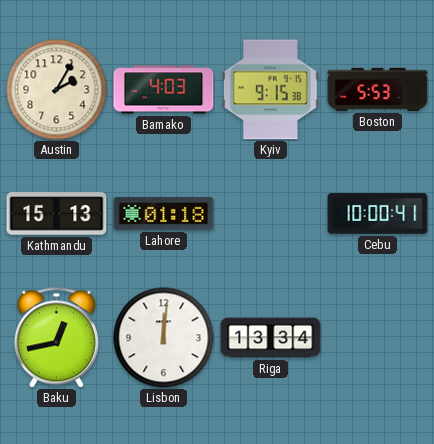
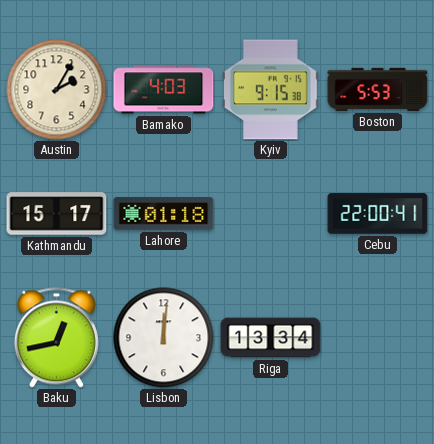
Kathmandu: 15:13 -> 15:17
Cebu: 10:00 -> 22:00
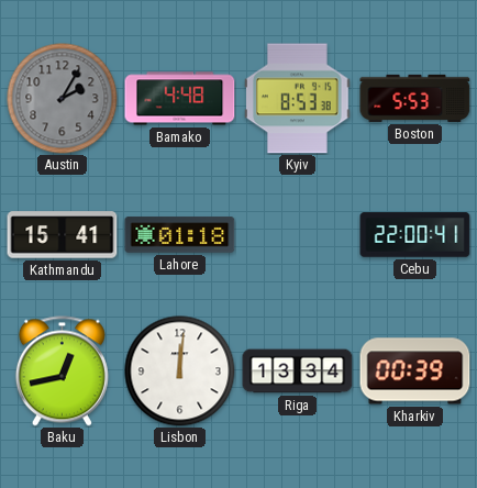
Austin dial: cream -> grey
Bamako: 4:03 -> 4:48
Kyiv: 9:15 -> 8:53
Kathmandu: 15:17 -> 15:41
Kharkiv: none -> 00:39
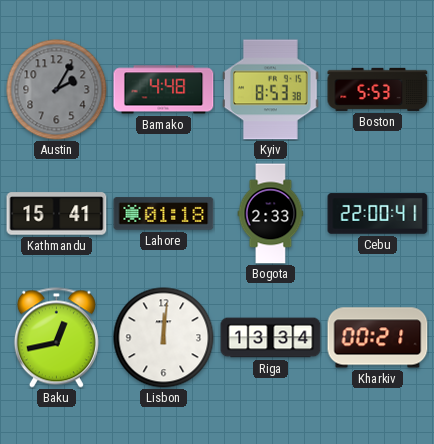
Bogota: none -> 2:33
Kharkiv: 00:39 -> 00:21
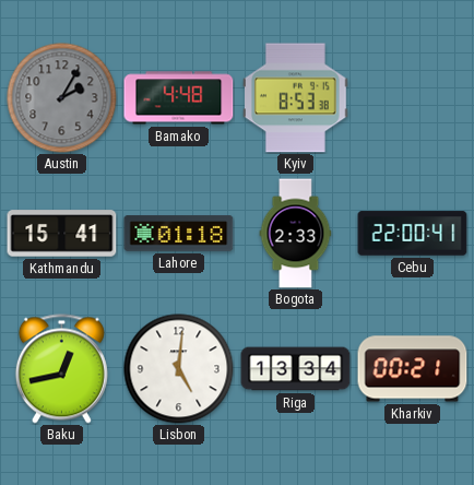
Boston: 5:53 -> none
Lisbon: 12:01 -> 5:01
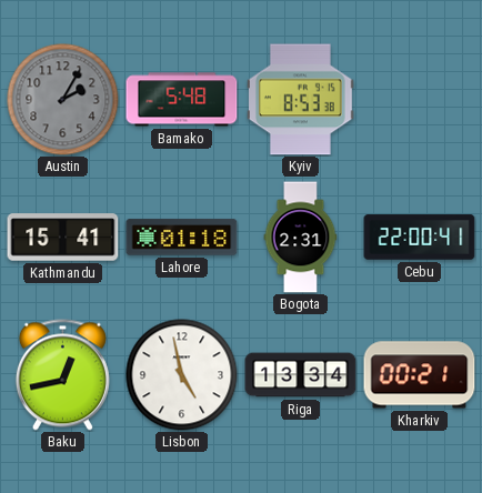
Bamako: 4:48 -> 5:48
Bogota: 2:33 -> 2:31
Lisbon: 5:01 -> 4:58
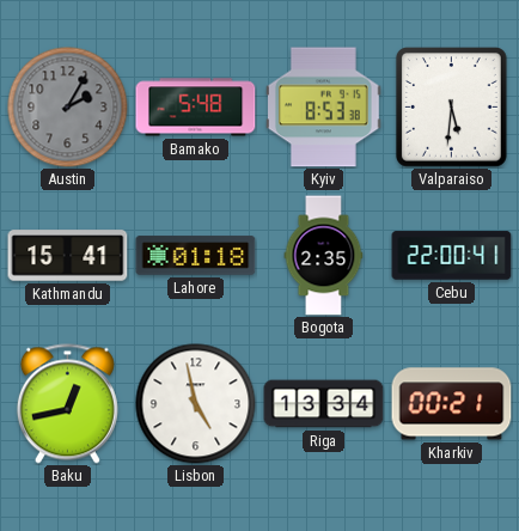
Valparaiso: none -> 5:31
Bogota: 2:31 -> 2:35
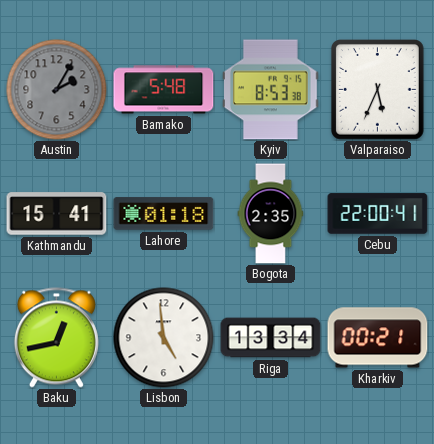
Valparaiso: 5:31 -> 5:34
Lisbon: 4:58 -> 4:59
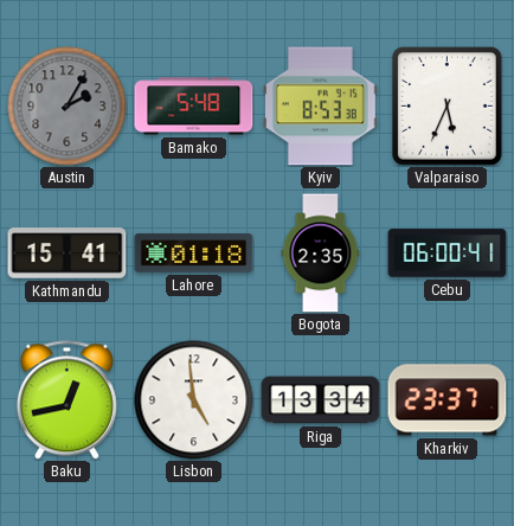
Cebu: 22:00 -> 06:00
Kharkiv: 00:21 -> 23:37
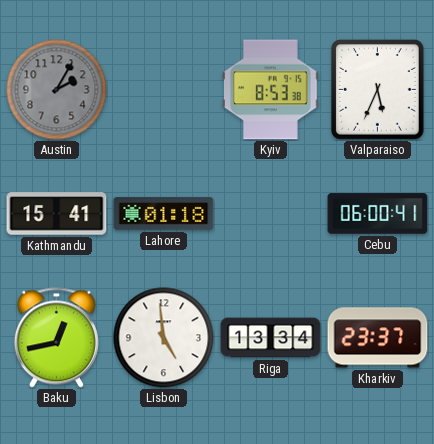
Bamako: 5:48 -> none
Bogota: 2:35 -> none
